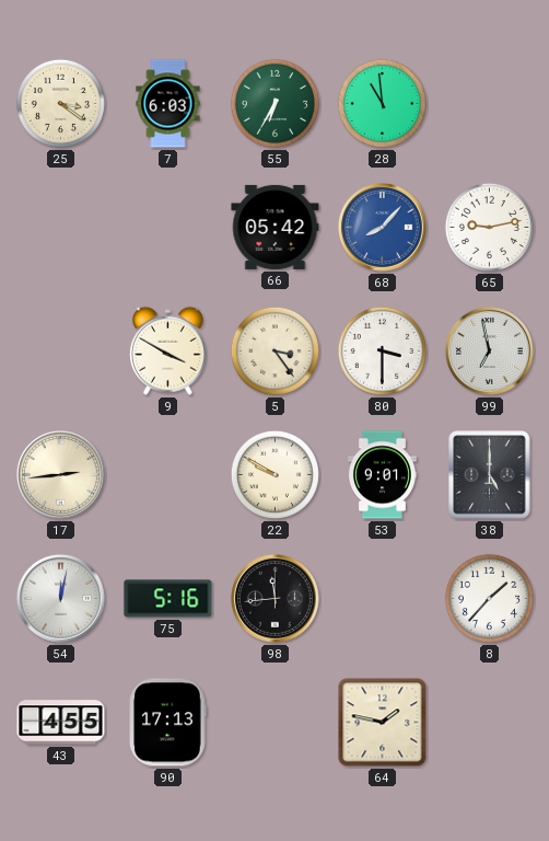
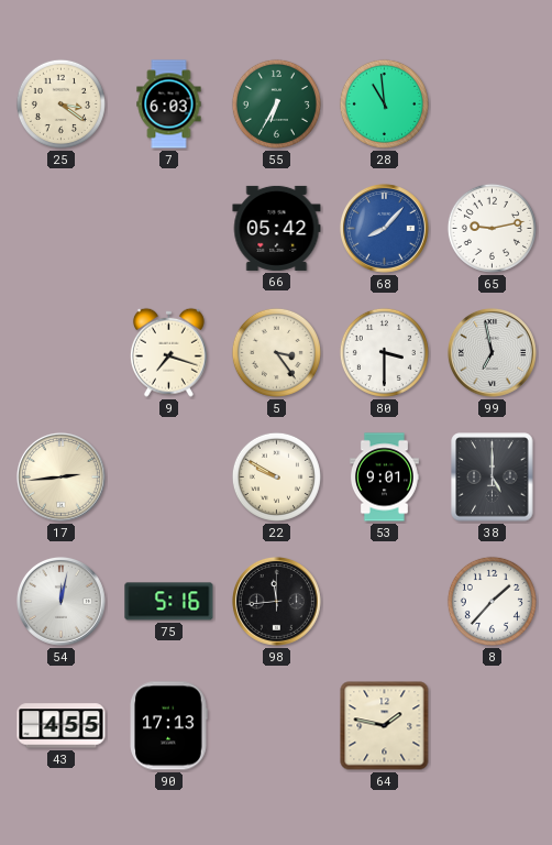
9: 3:50 -> 7:18
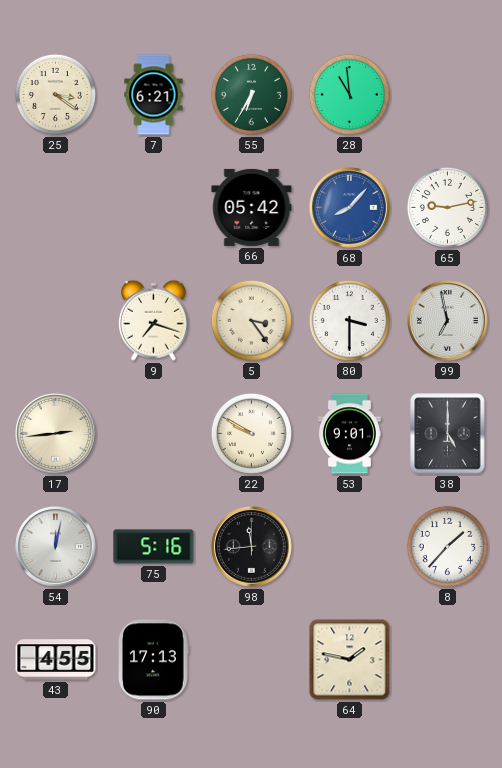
7: 6:03 -> 6:21
